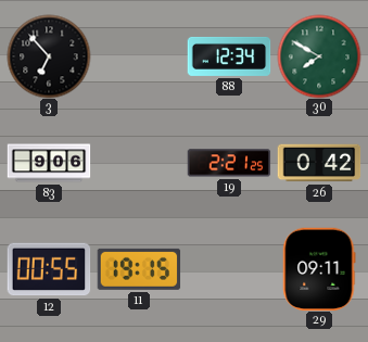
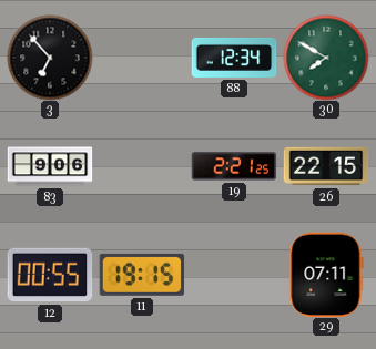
26: 0:42 -> 22:15
29: 09:11 -> 07:11
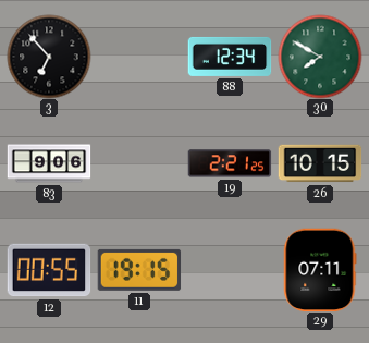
26: 22:15 -> 10:15
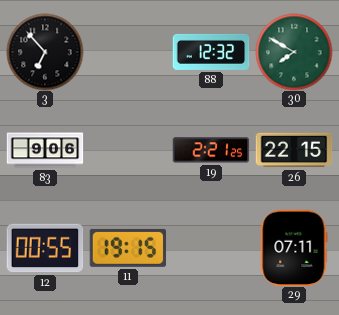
88: 12:34 -> 12:32
26: 10:15 -> 22:15
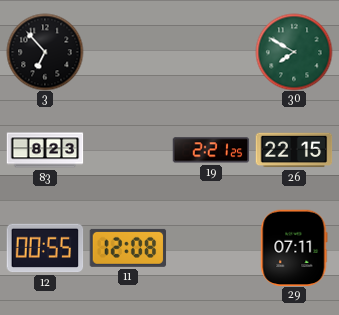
88: 12:32 -> none
83: 9:06 -> 8:23
11: 19:15 -> 12:08
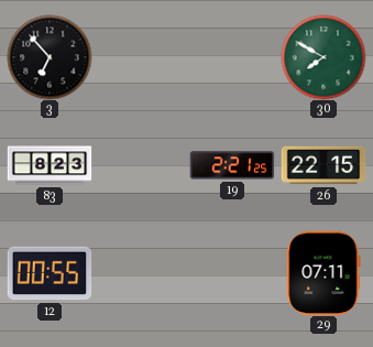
11: 12:08 -> none
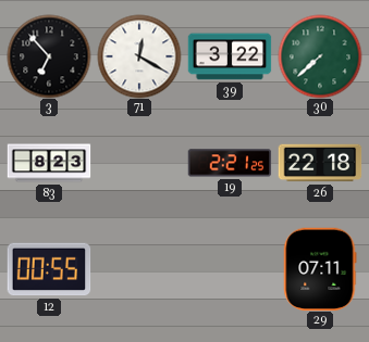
71: none -> 12:20
39: none -> 3:22
30: 7:50 -> 7:38
26: 22:15 -> 22:18
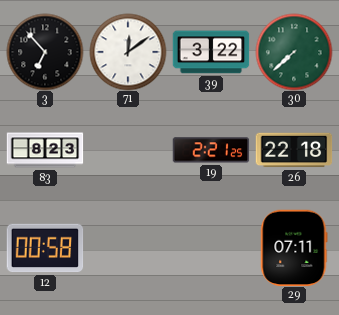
71: 12:20 -> 12:09
12: 00:55 -> 00:58
